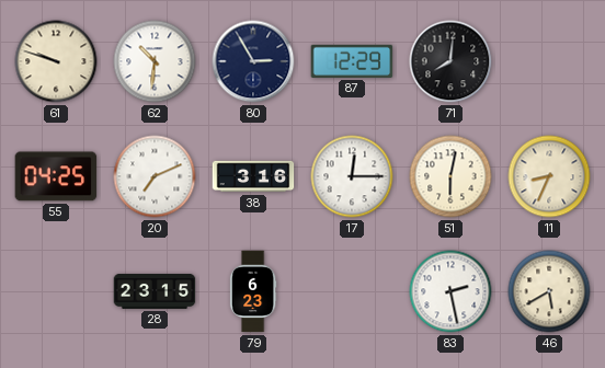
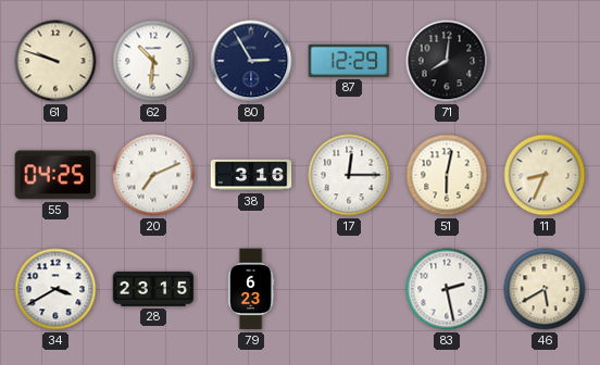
34: none -> 3:40
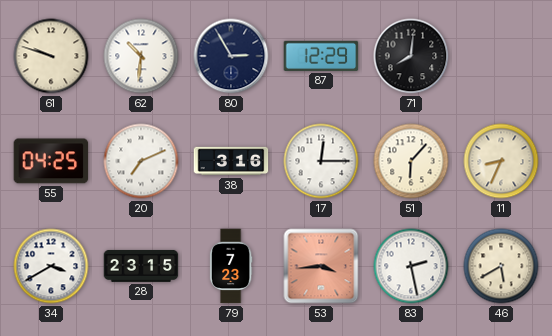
51: 6:02 -> 6:07
79: 6:23 -> 7:23
53: none -> 3:44
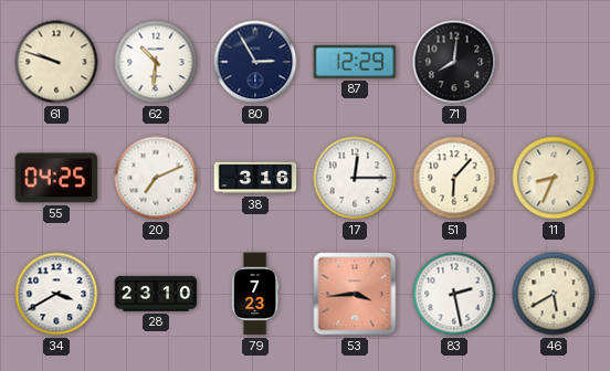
28: 23:15 -> 23:10
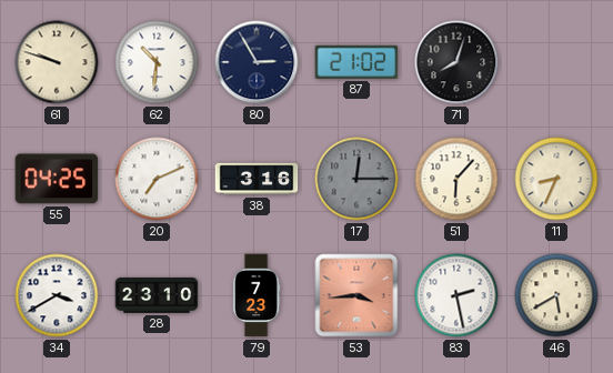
87: 12:29 -> 21:02
71: 8:01 -> 8:03
17 dial: white -> grey
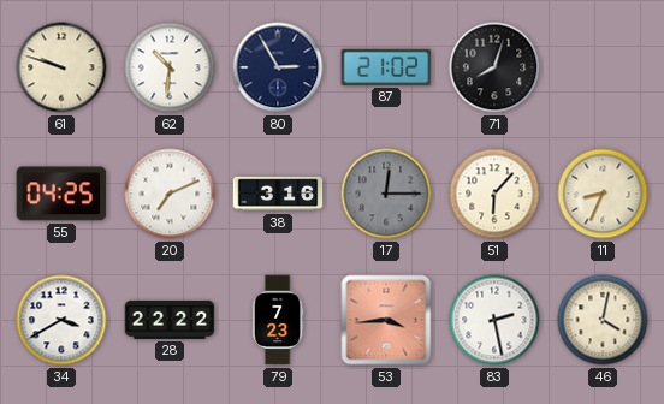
28: 23:10 -> 22:22
46: 5:40 -> 4:02
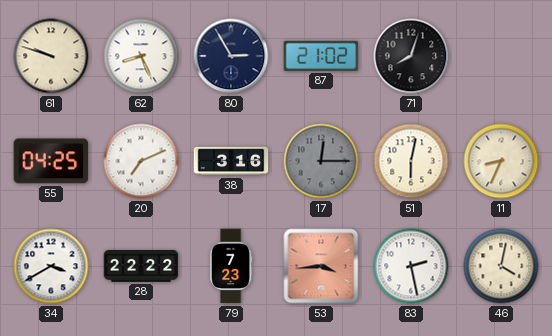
62: 10:31 -> 8:26
51: 6:07 -> 6:02
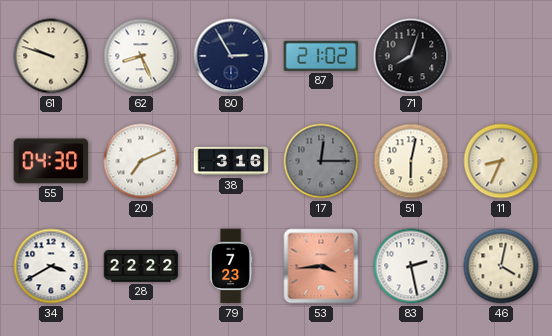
55: 04:25 -> 04:30
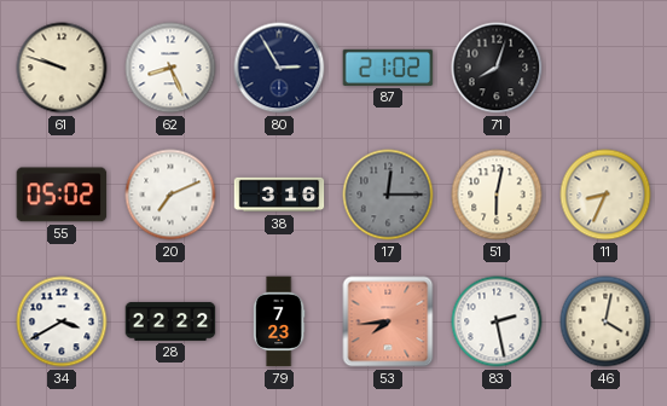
55: 04:30 -> 05:02
53: 3:44 -> 7:44
